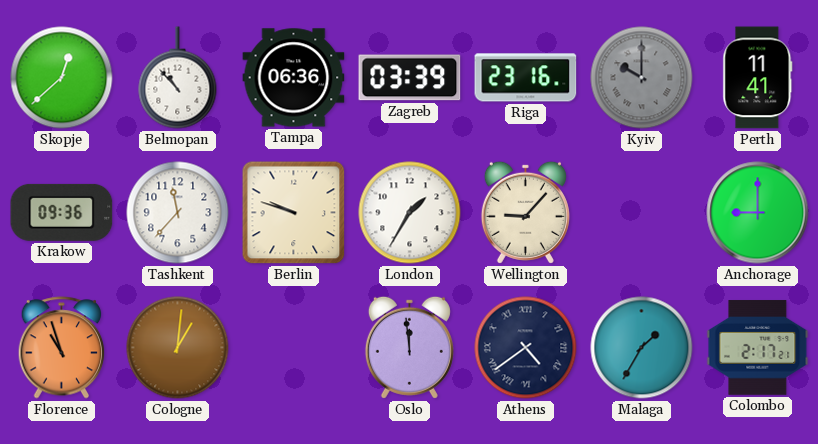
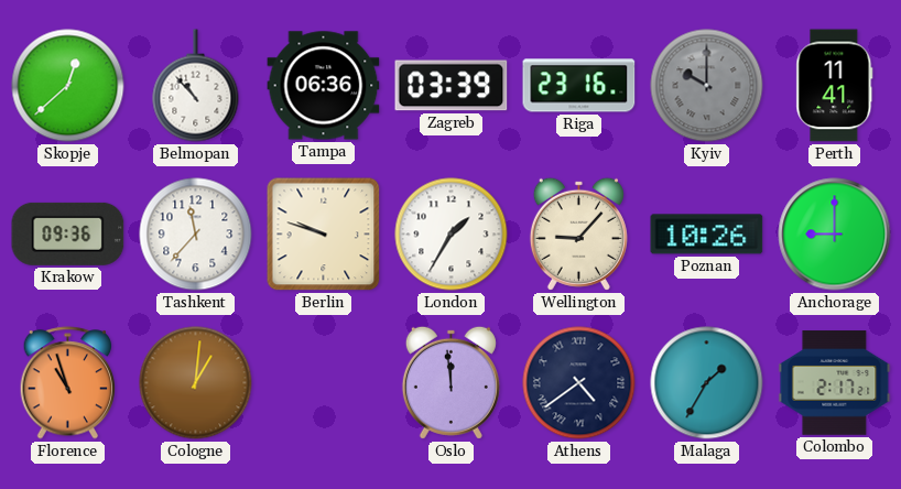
Poznan: none -> 10:26
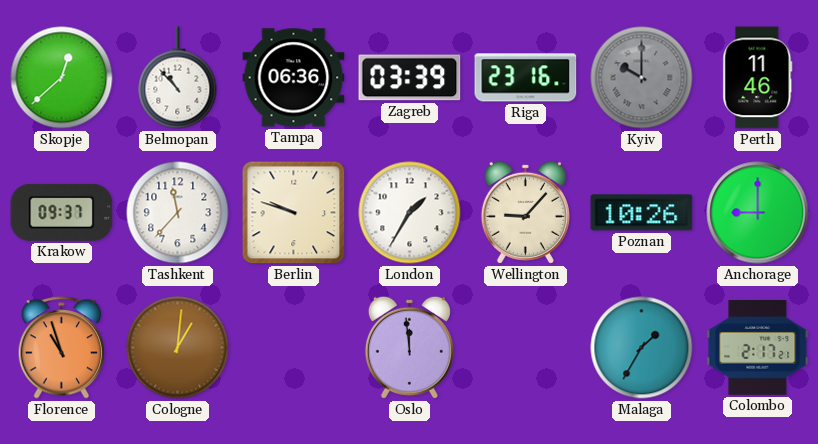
Perth: 11:41 -> 11:46
Krakow: 09:36 -> 09:37
Athens: 4:39 -> none
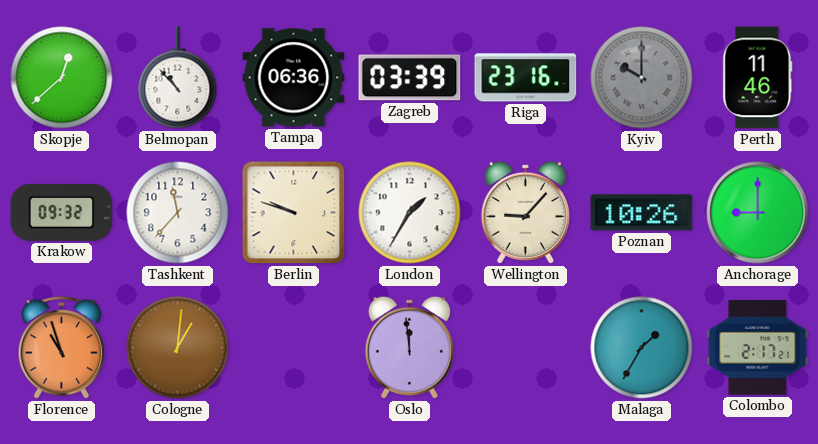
Krakow: 09:37 -> 09:32
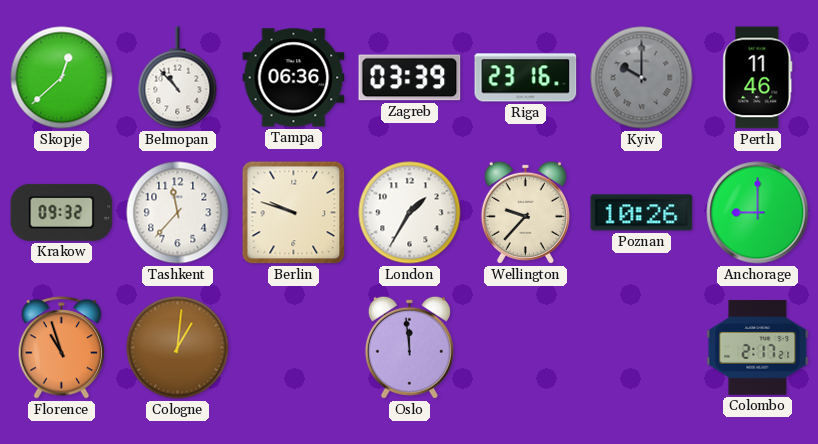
Wellington: 9:07 -> 9:37
Malaga: 1:35 -> none
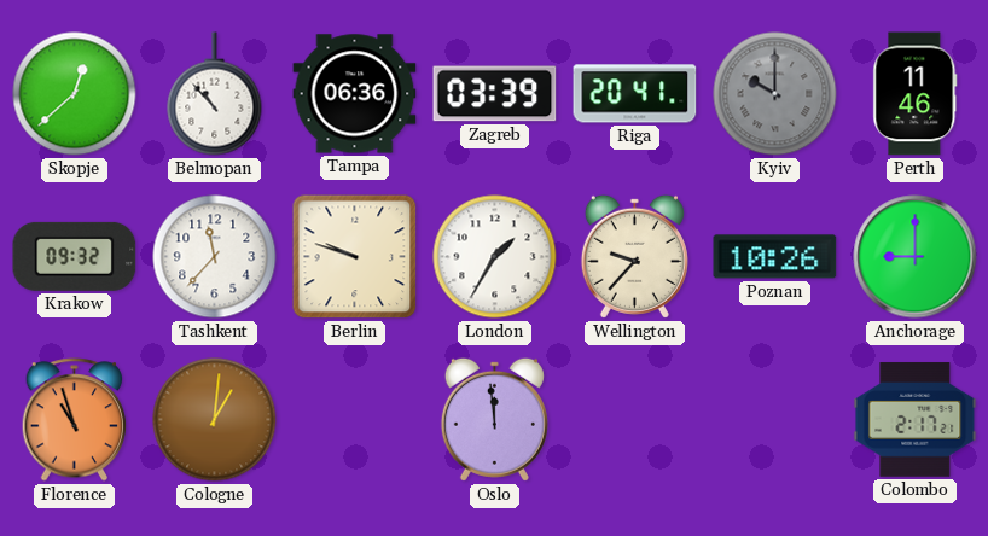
Riga: 23:16 -> 20:41
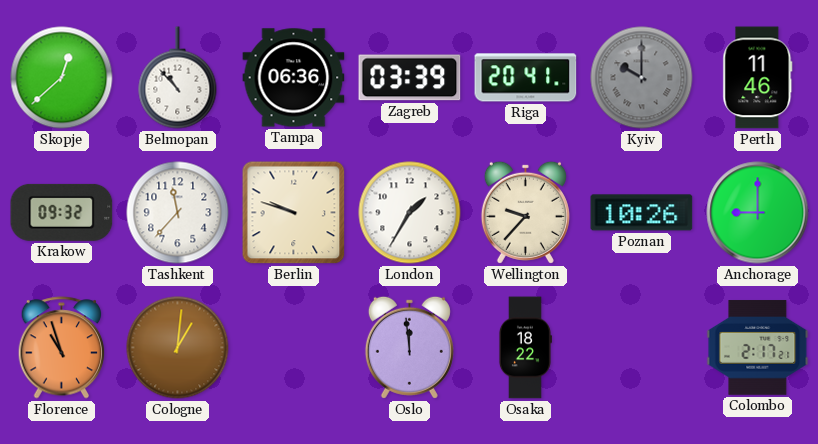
Osaka: none -> 18:22
